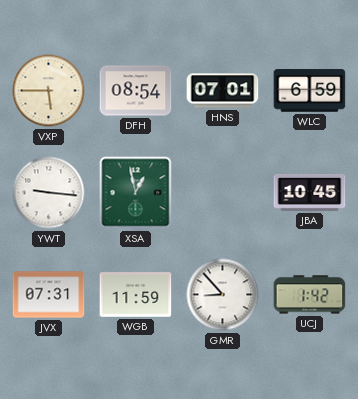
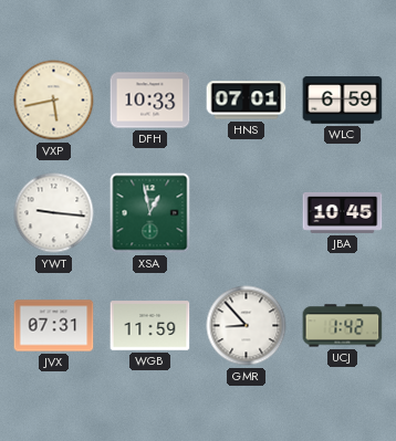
VXP: 5:45 -> 5:43
DFH: 08:54 -> 10:33
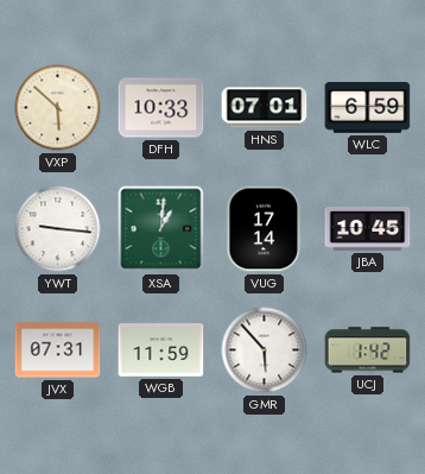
VXP: 5:43 -> 5:52
XSA: 12:58 -> 1:01
VUG: none -> 17:14
GMR: 8:53 -> 5:53
